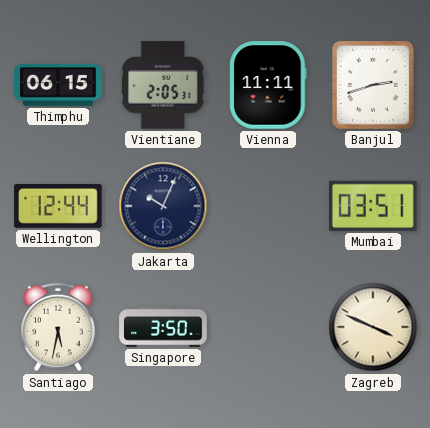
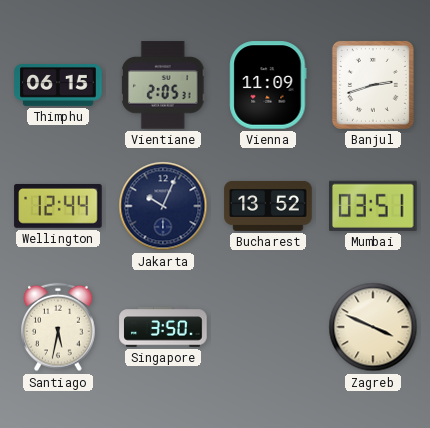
Vienna: 11:11 -> 11:09
Bucharest: none -> 13:52
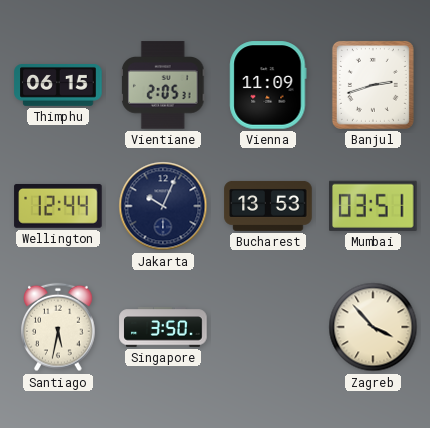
Bucharest: 13:52 -> 13:53
Zagreb: 3:49 -> 3:53
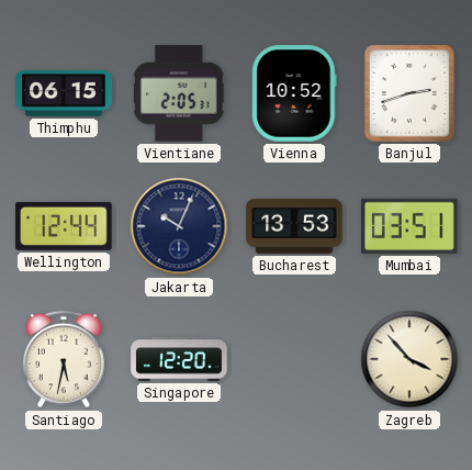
Vienna: 11:09 -> 10:52
Singapore: 3:50 -> 12:20
